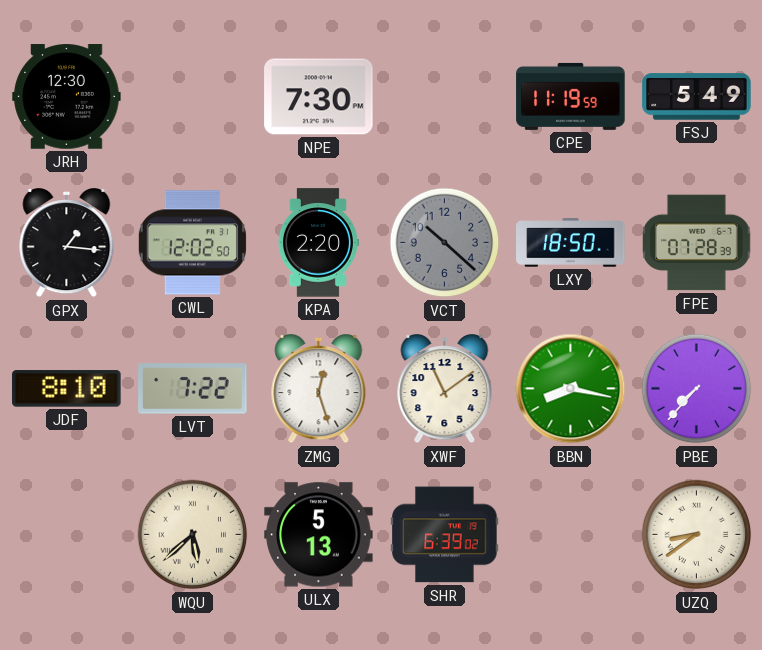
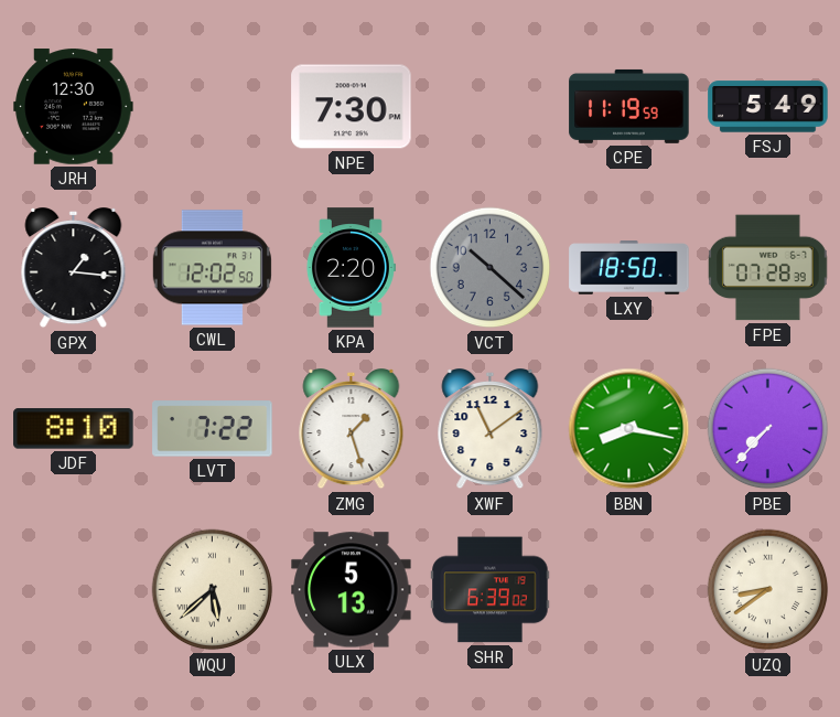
ZMG: 12:27 -> 1:27
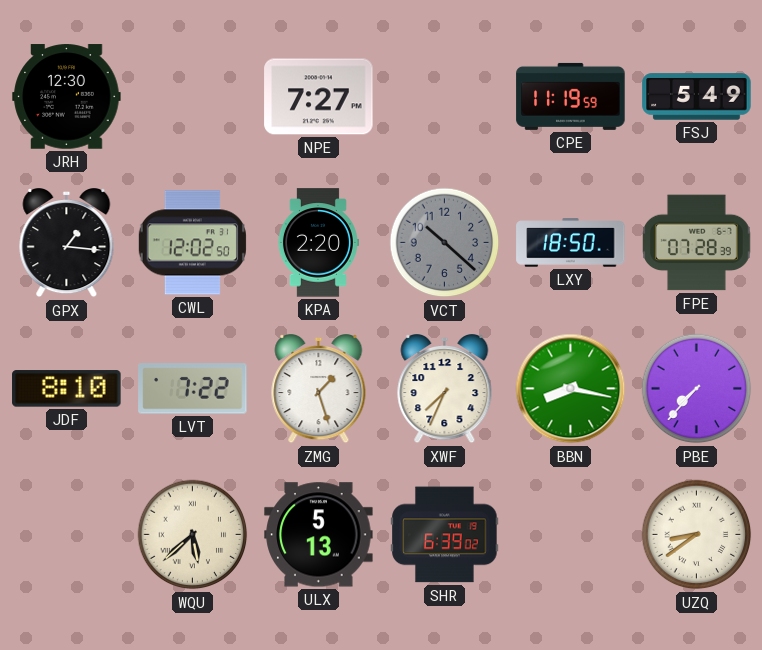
NPE: 7:30 -> 7:27
XWF: 11:09 -> 7:34
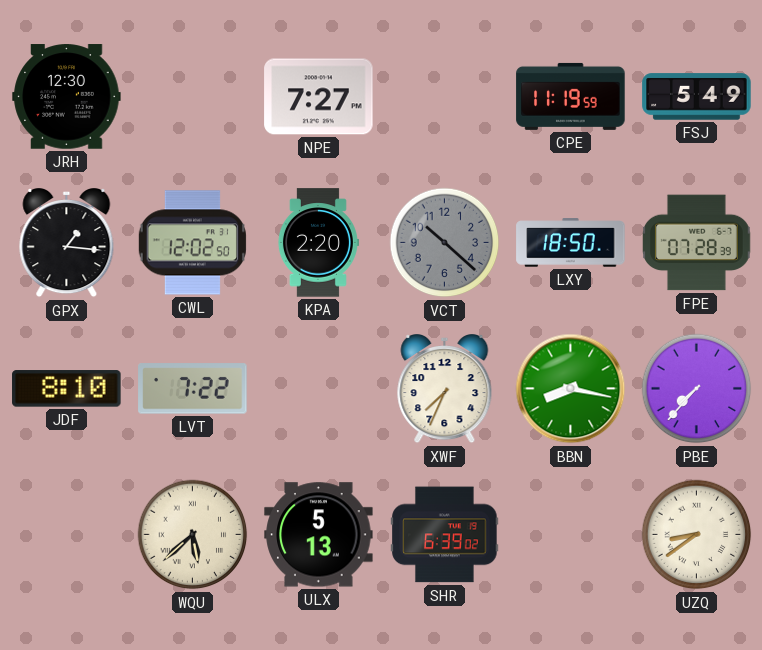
ZMG: 1:27 -> none
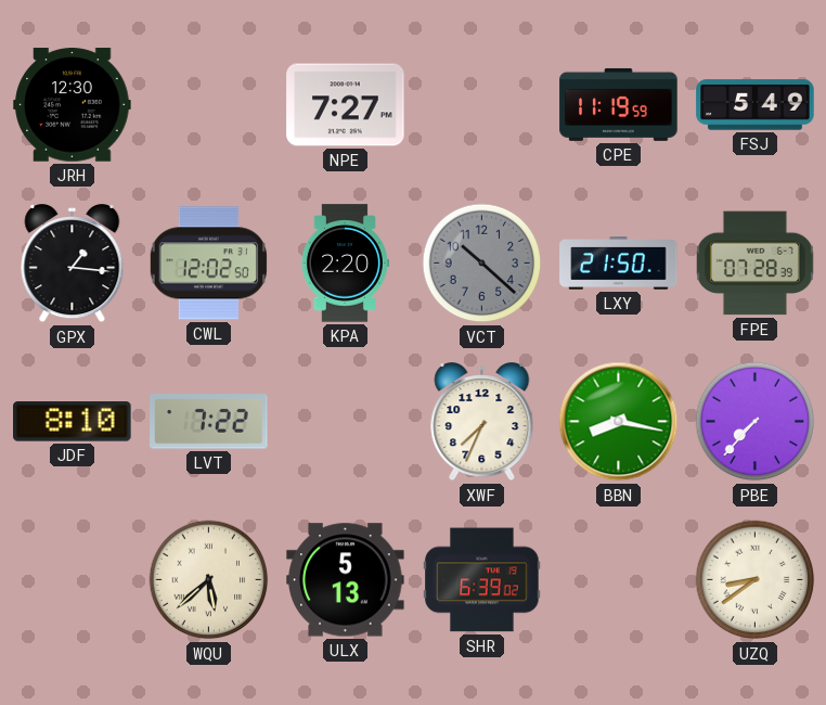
LXY: 18:50 -> 21:50
